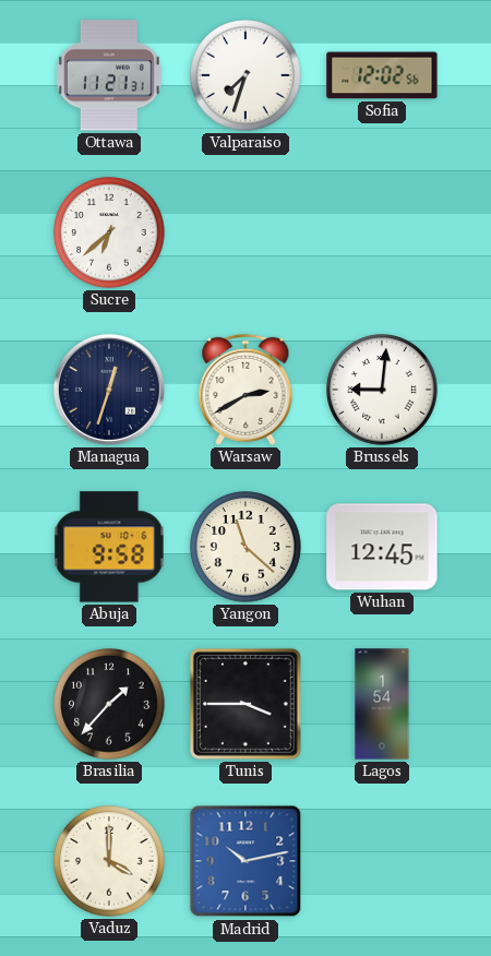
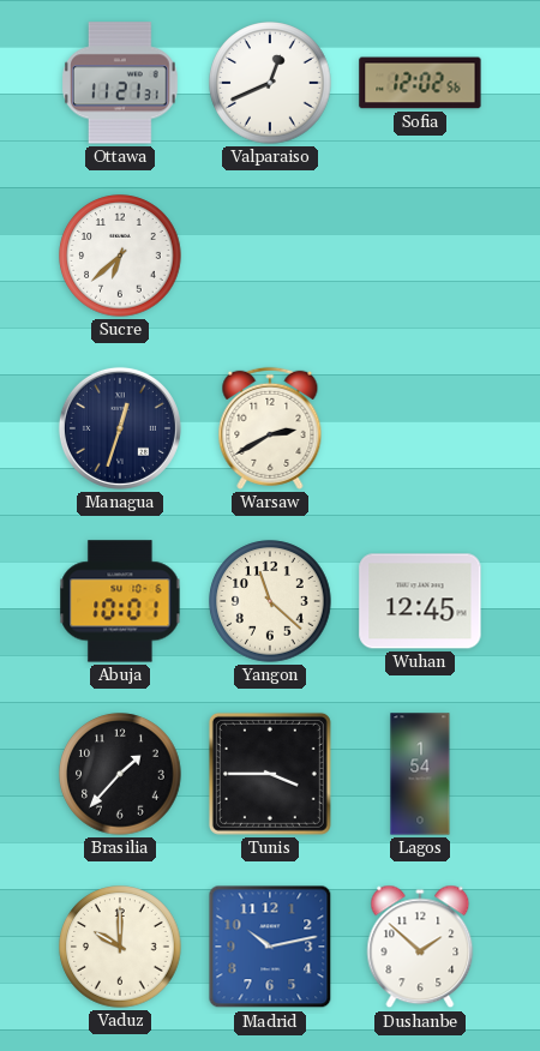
Valparaiso: 7:33 -> 12:41
Brussels: 9:01 -> none
Abuja: 9:58 -> 10:01
Vaduz: 4:00 -> 10:00
Dushanbe: none -> 1:52
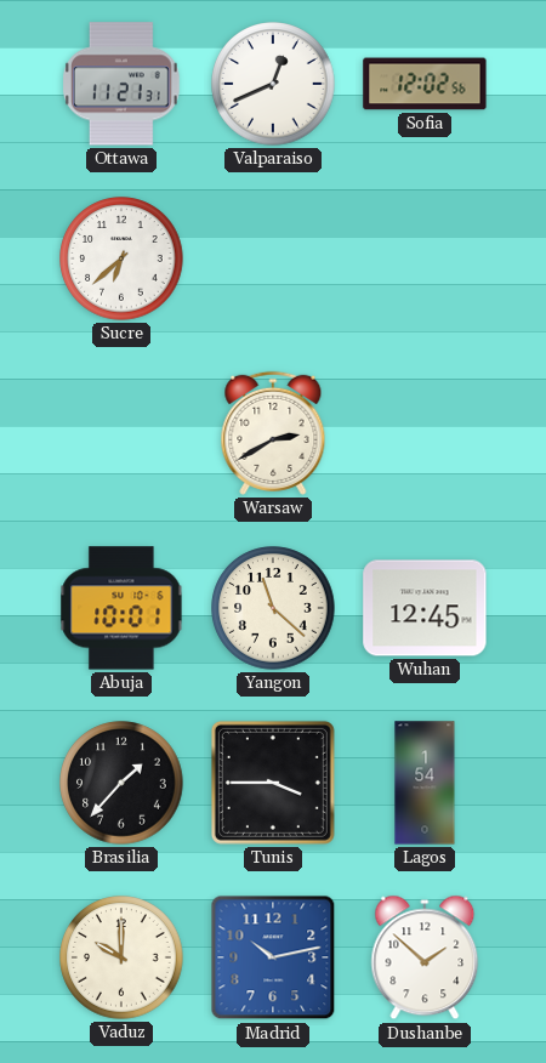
Managua: 12:33 -> none
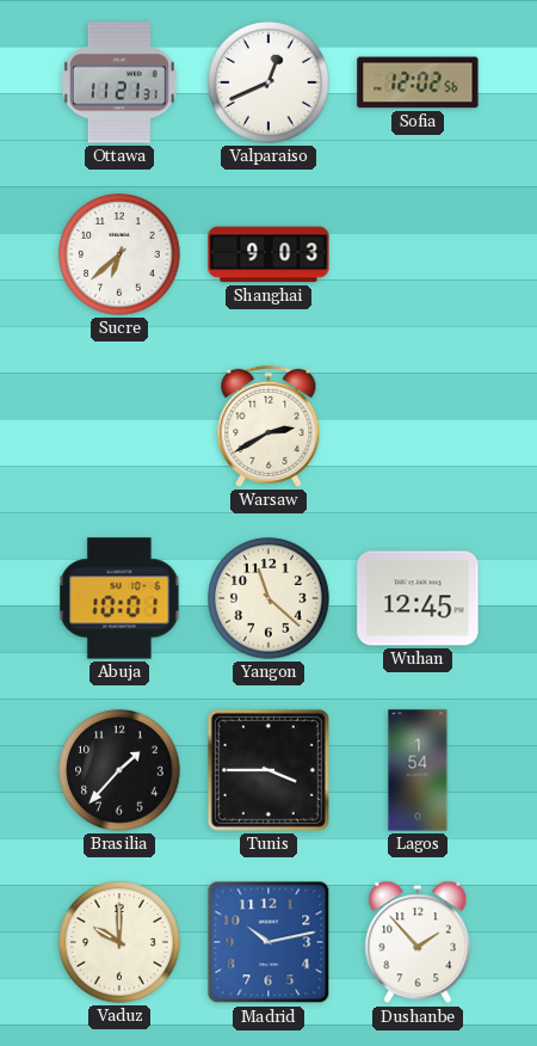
Shanghai: none -> 9:03
Dushanbe: 1:52 -> 1:53
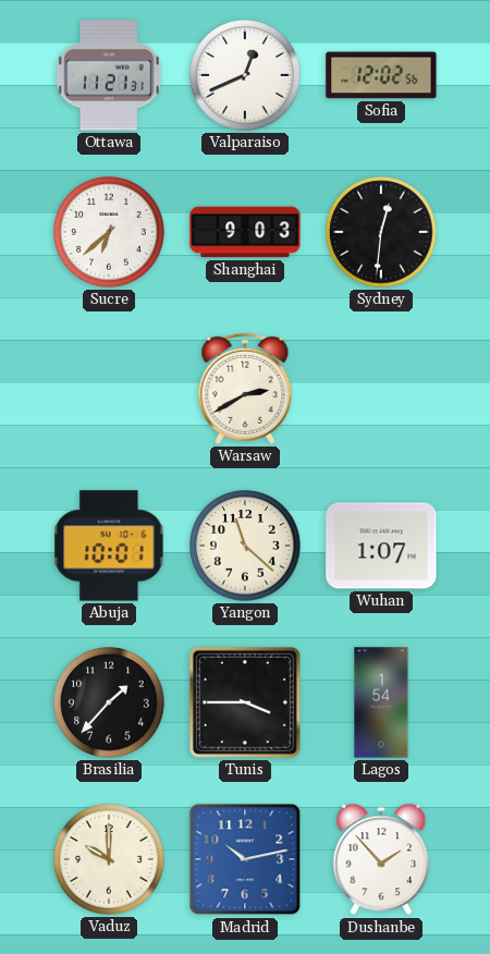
Sydney: none -> 12:31
Wuhan: 12:45 -> 1:07
